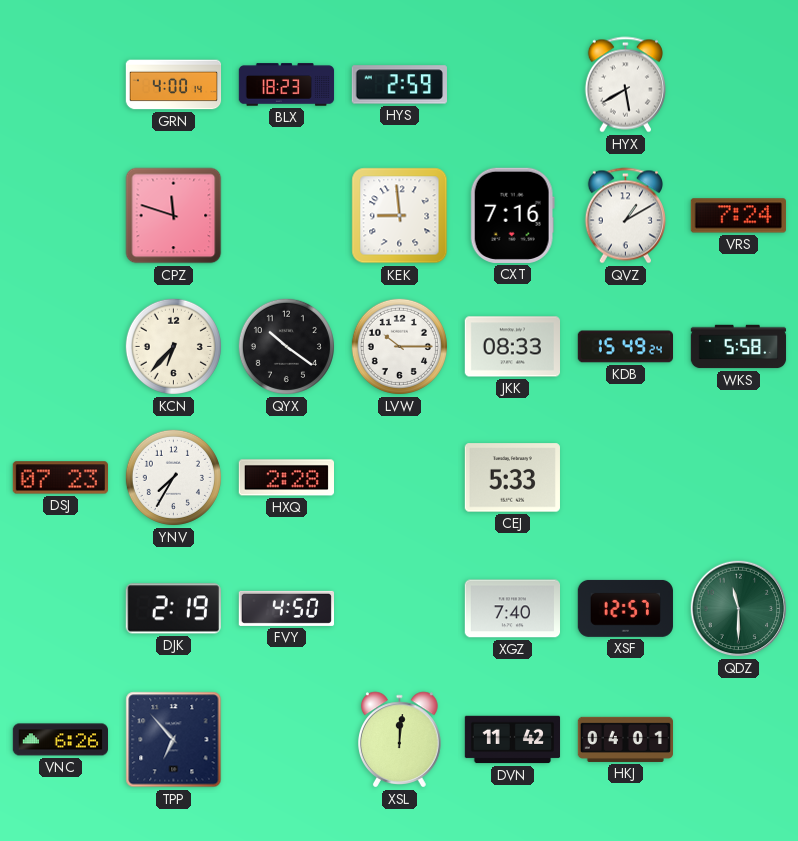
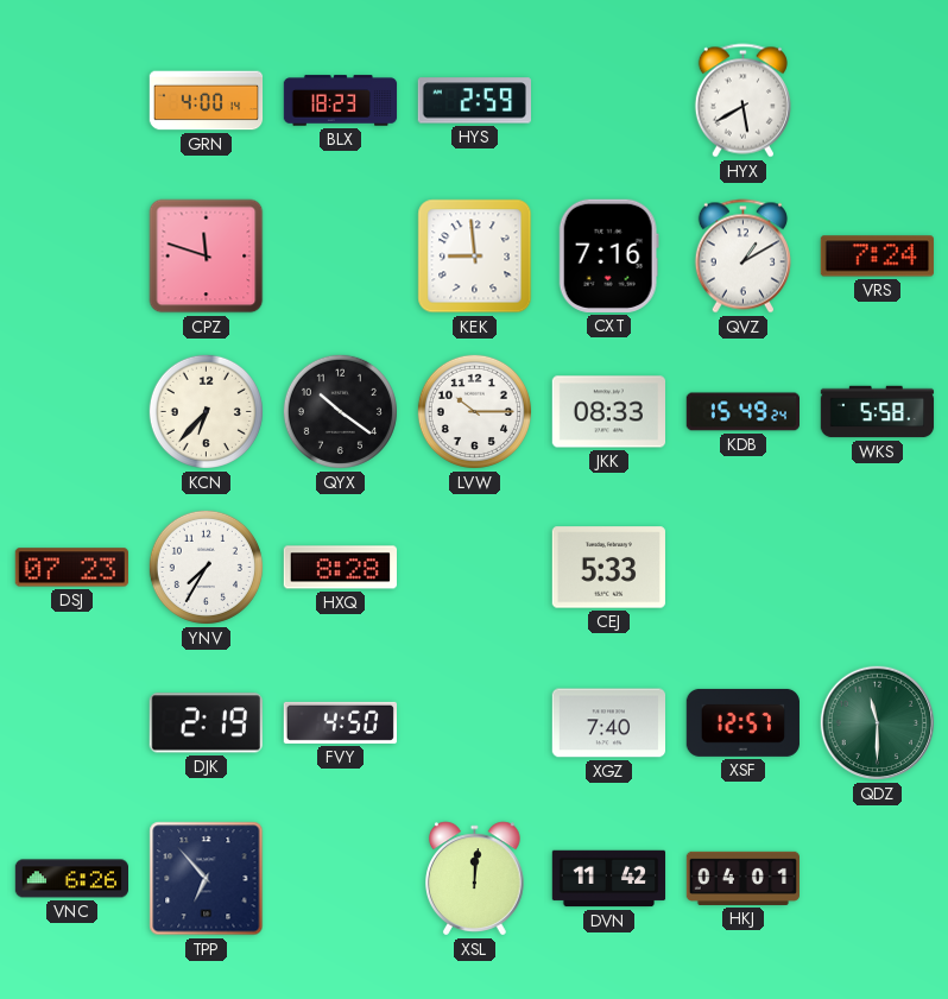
HXQ: 2:28 -> 8:28
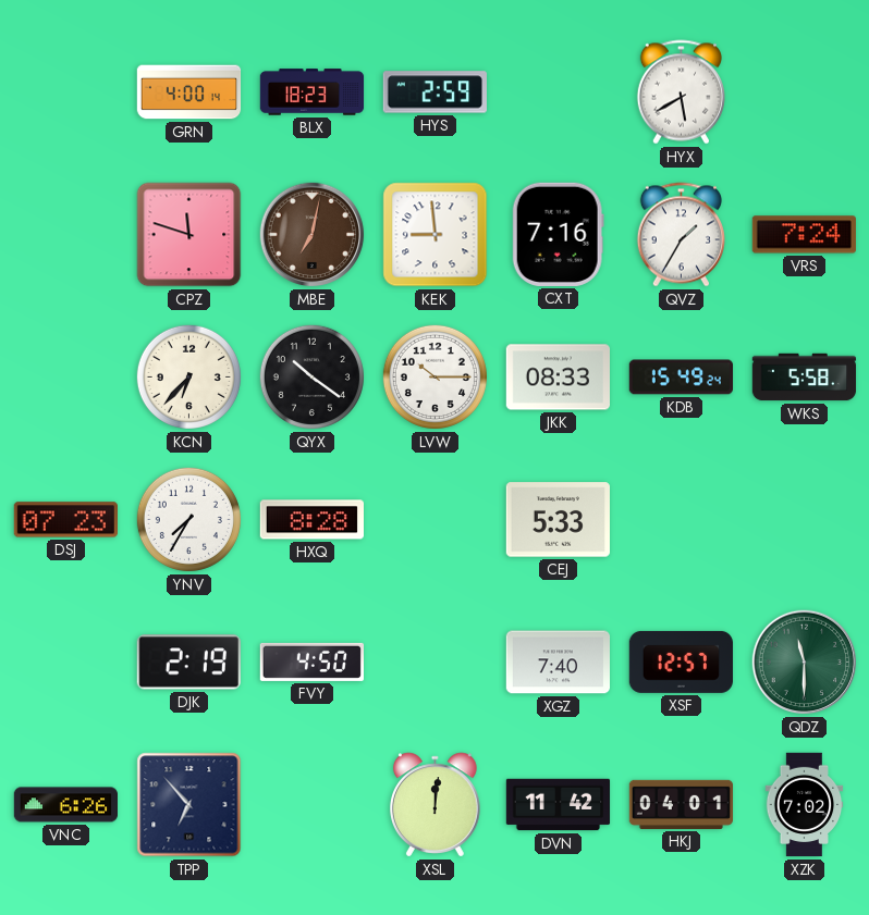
MBE: none -> 7:02
QVZ: 1:10 -> 1:35
XZK: none -> 7:02
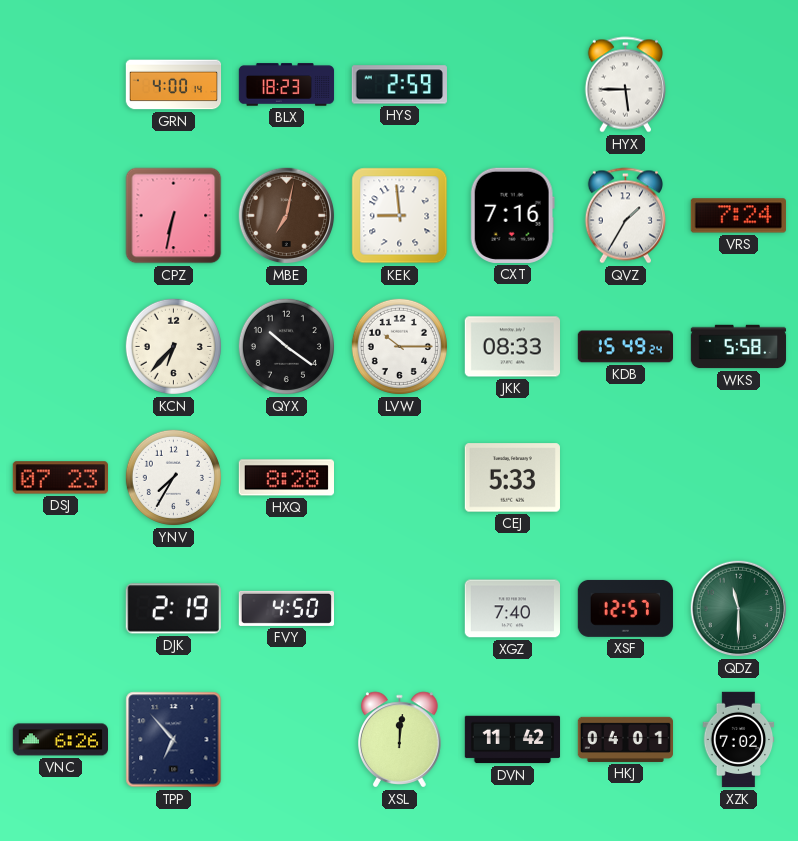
HYX: 5:40 -> 5:45
CPZ: 11:48 -> 6:32
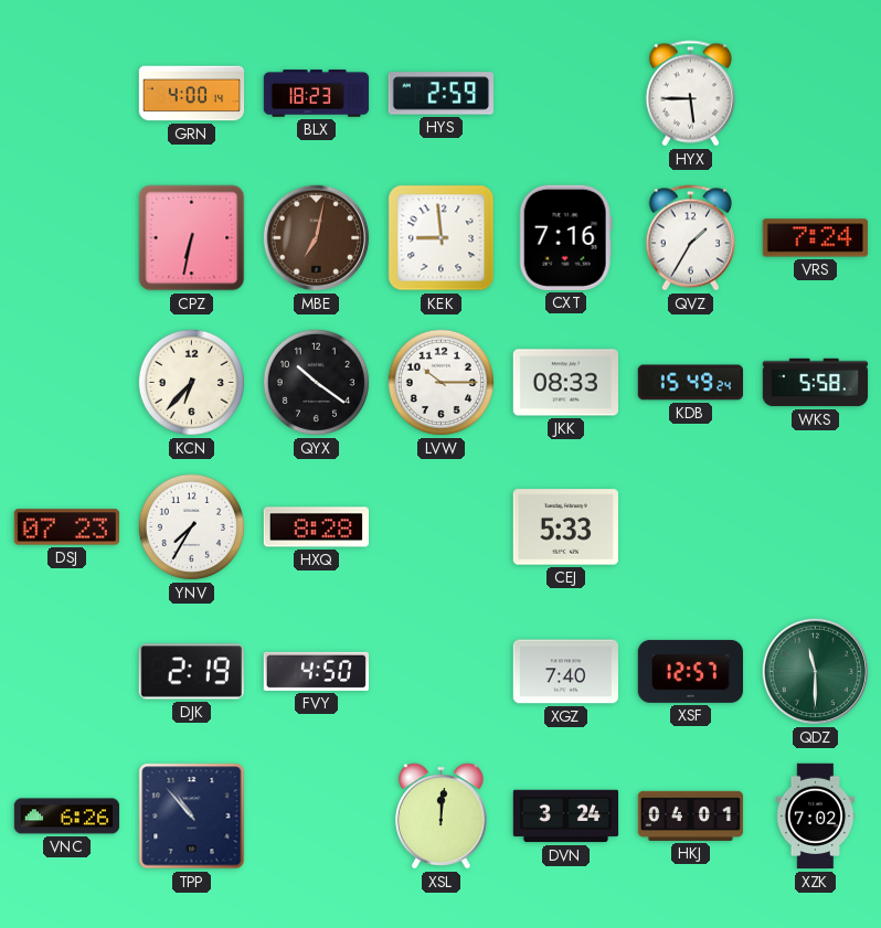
TPP: 6:53 -> 10:53
DVN: 11:42 -> 3:24
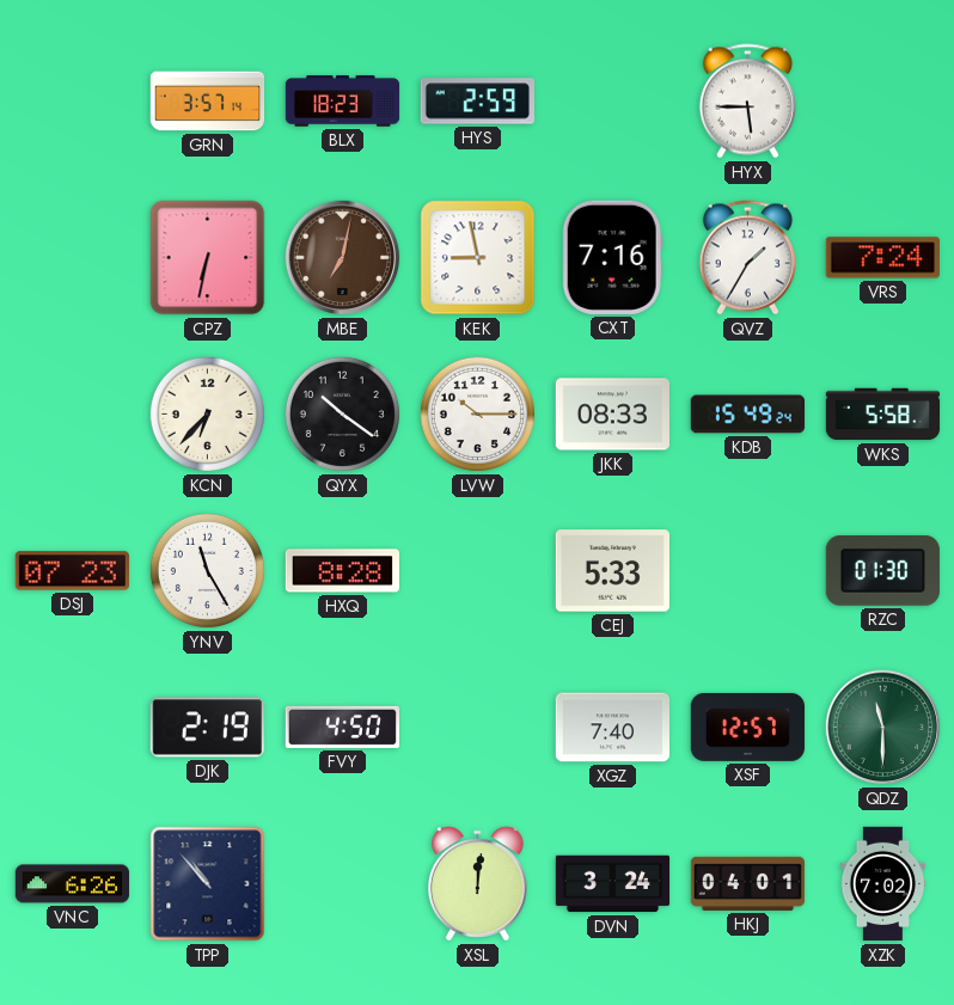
GRN: 4:00 -> 3:57
KEK: 8:59 -> 8:58
YNV: 7:35 -> 11:25
RZC: none -> 01:30
